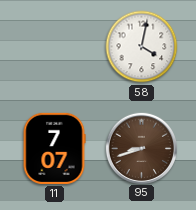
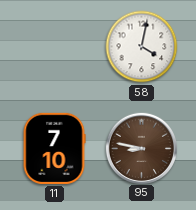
11: 7:07 -> 7:10
95: 8:42 -> 8:47
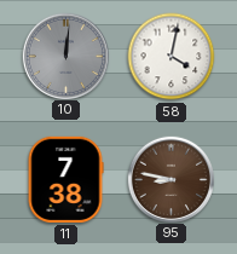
10: none -> 12:01
11: 7:10 -> 7:38
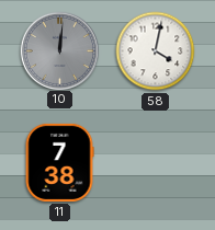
95: 8:47 -> none
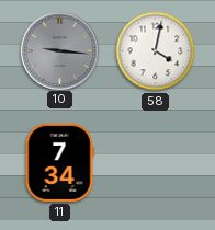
10: 12:01 -> 9:16
11: 7:38 -> 7:34
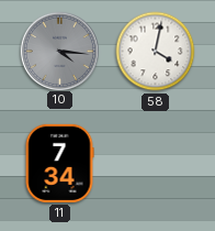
10: 9:16 -> 4:16
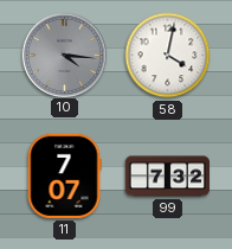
11: 7:34 -> 7:07
99: none -> 7:32
